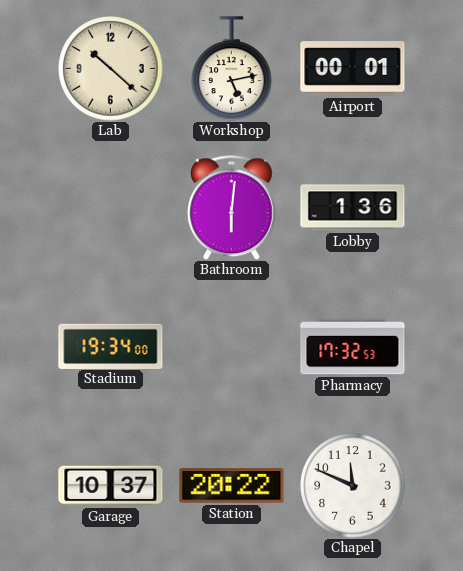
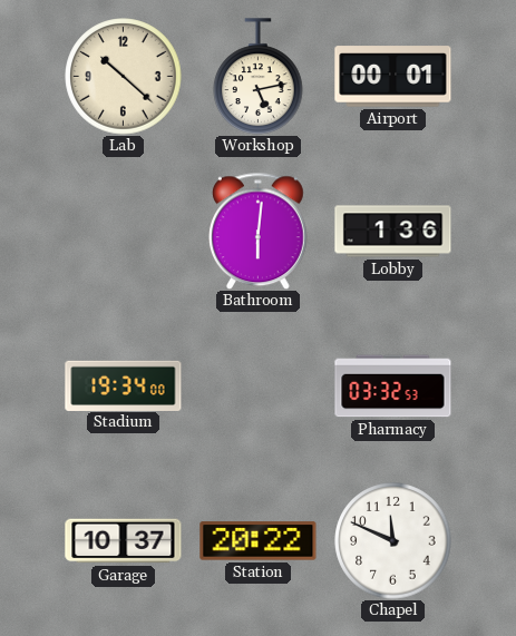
Pharmacy: 17:32 -> 03:32
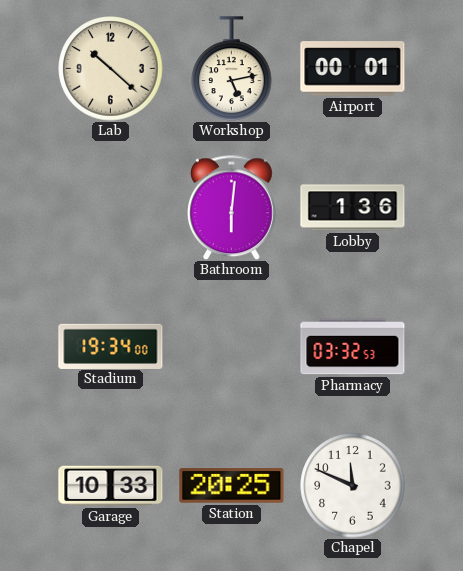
Garage: 10:37 -> 10:33
Station: 20:22 -> 20:25
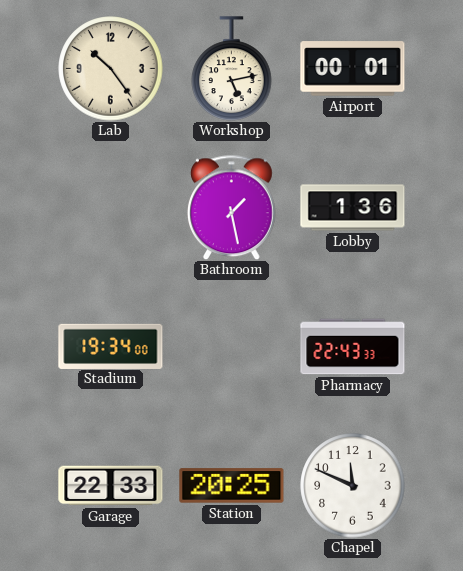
Lab: 10:22 -> 10:24
Bathroom: 6:01 -> 1:28
Pharmacy: 03:32 -> 22:43
Garage: 10:33 -> 22:33
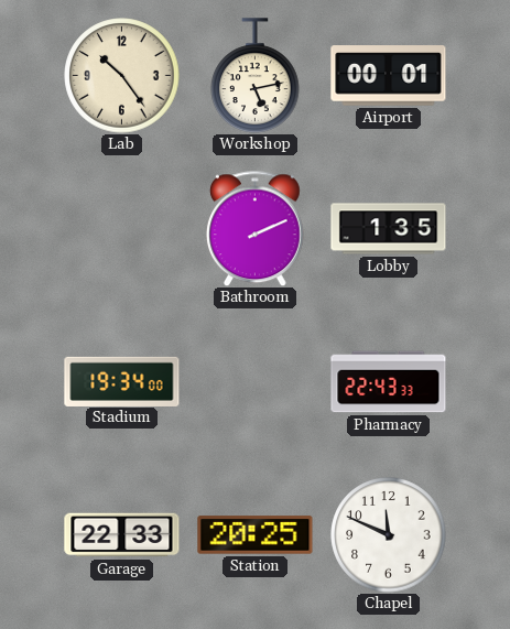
Bathroom: 1:28 -> 2:11
Lobby: 1:36 -> 1:35
